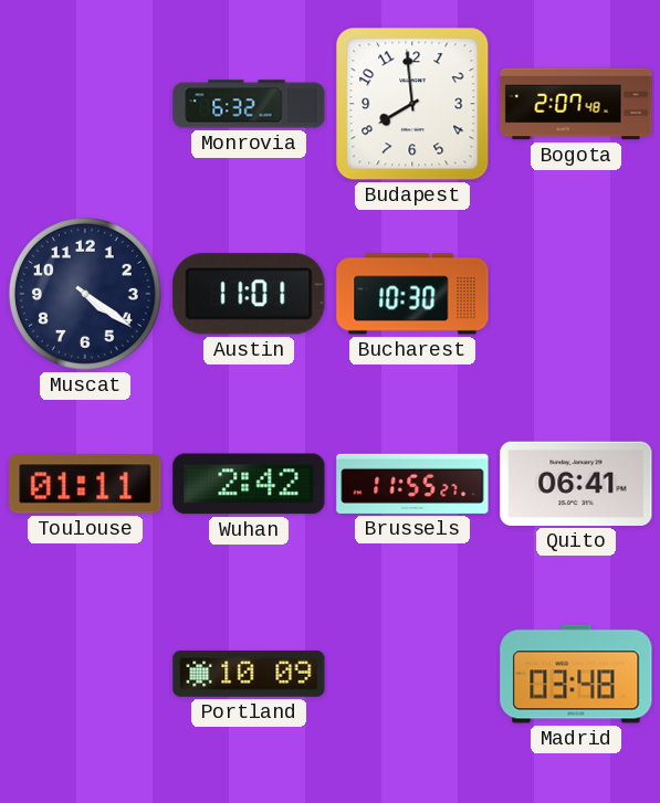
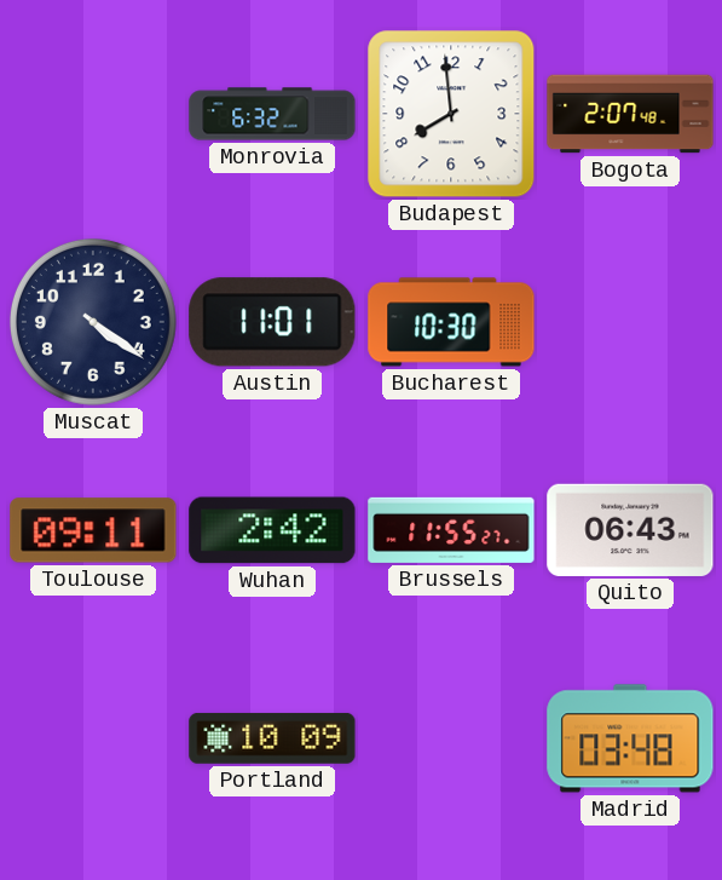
Toulouse: 01:11 -> 09:11
Quito: 06:41 -> 06:43
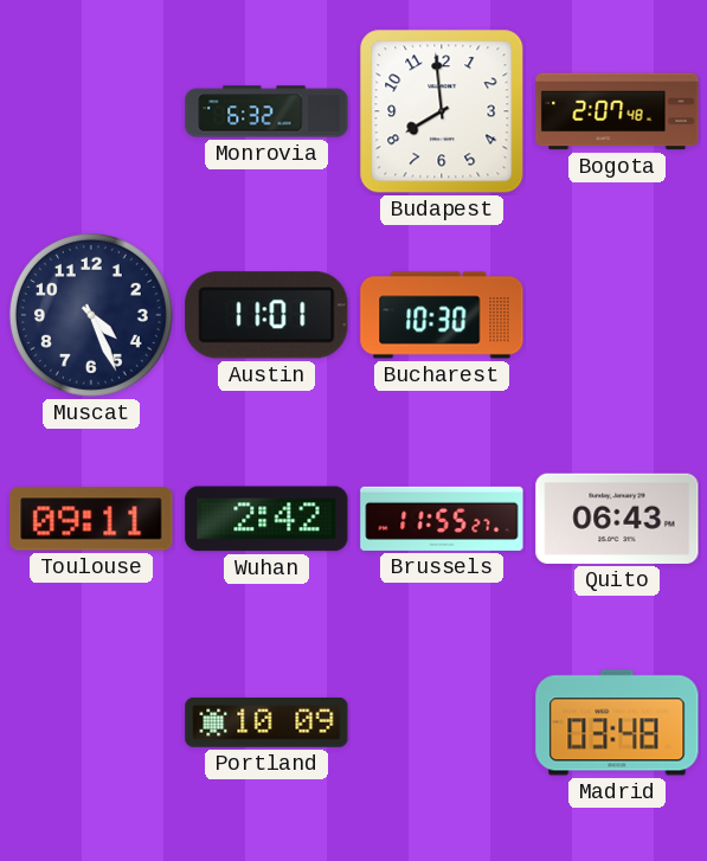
Muscat: 4:21 -> 4:26
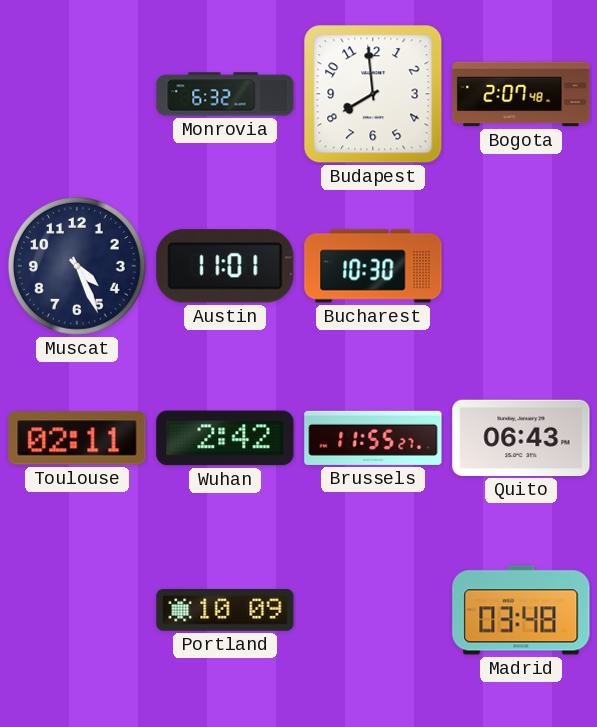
Toulouse: 09:11 -> 02:11
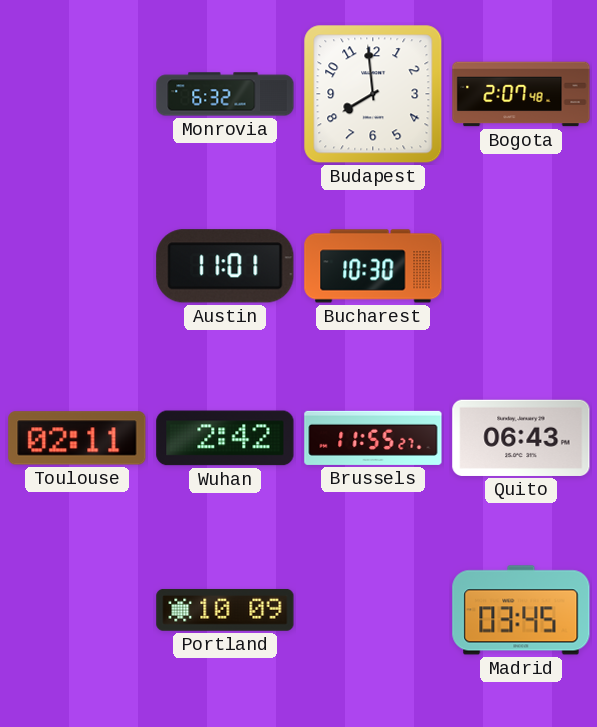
Muscat: 4:26 -> none
Madrid: 03:48 -> 03:45
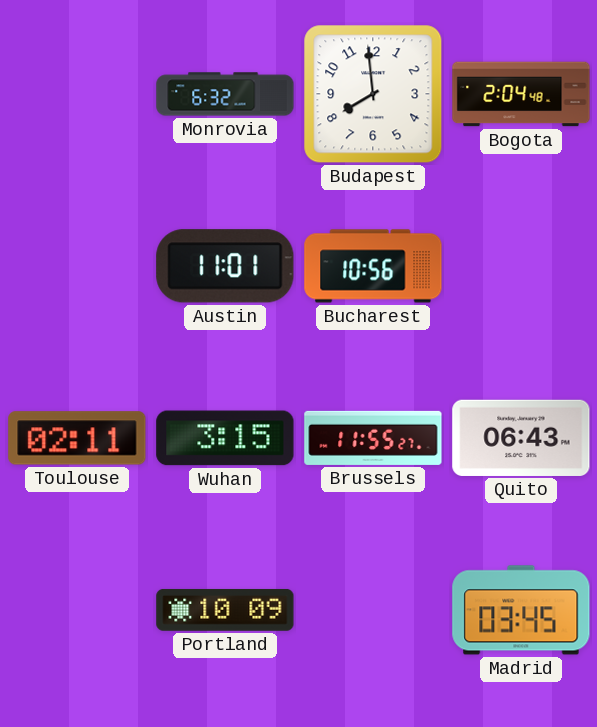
Bogota: 2:07 -> 2:04
Bucharest: 10:30 -> 10:56
Wuhan: 2:42 -> 3:15
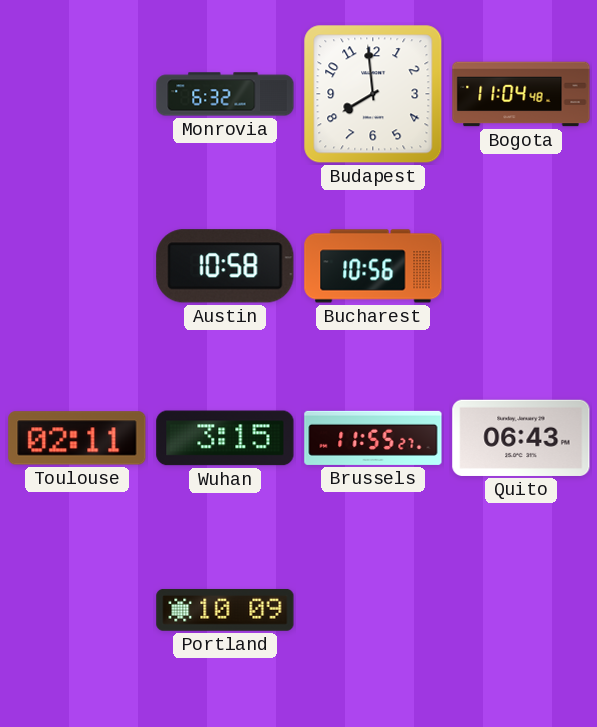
Bogota: 2:04 -> 11:04
Austin: 11:01 -> 10:58
Madrid: 03:45 -> none
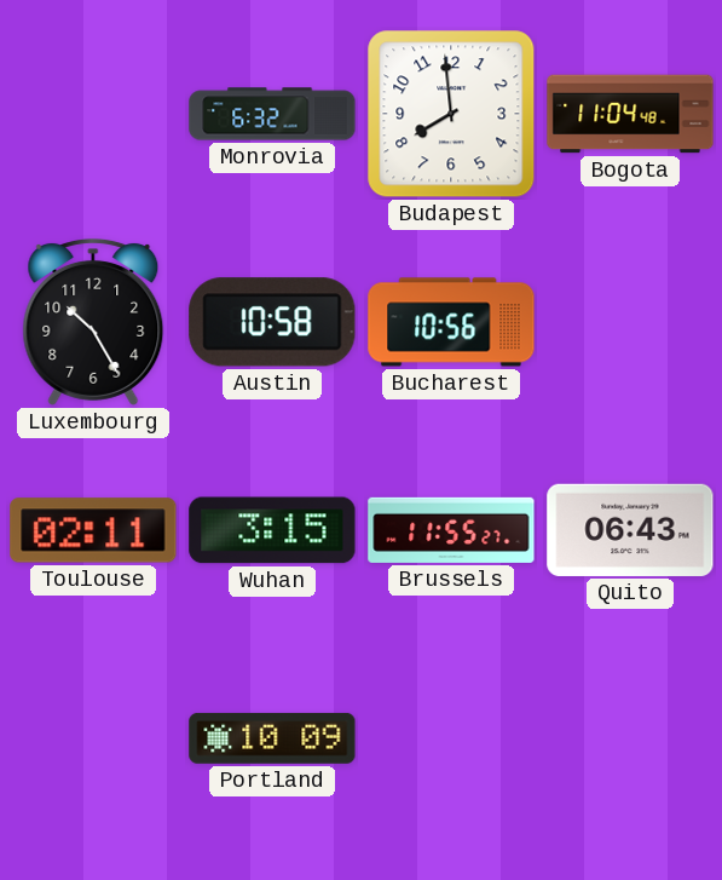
Luxembourg: none -> 10:25
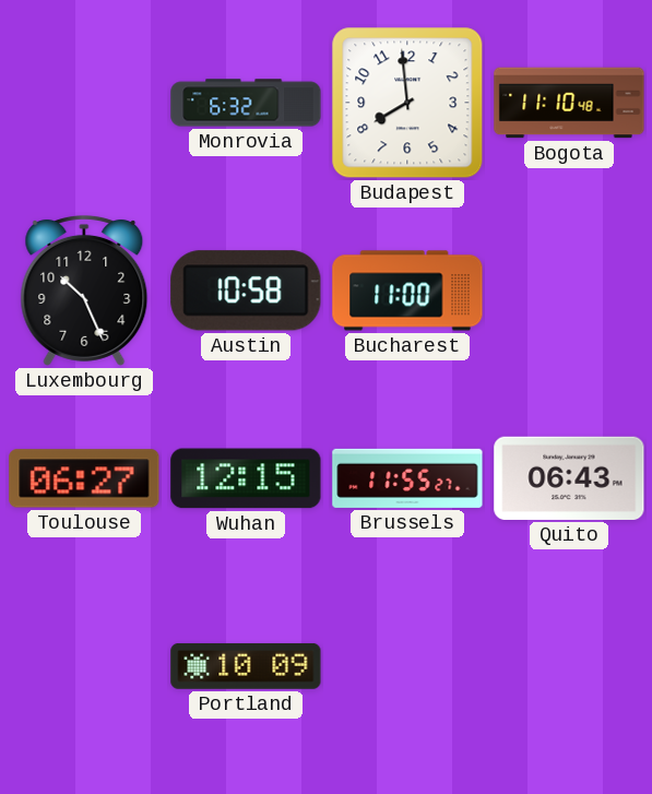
Bogota: 11:04 -> 11:10
Luxembourg: 10:25 -> 10:26
Bucharest: 10:56 -> 11:00
Toulouse: 02:11 -> 06:27
Wuhan: 3:15 -> 12:15
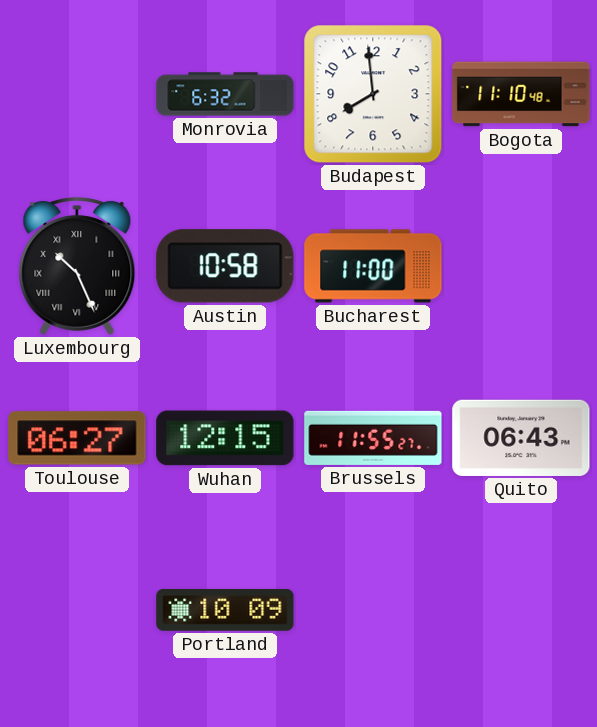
Luxembourg numerals: Arabic -> Roman
